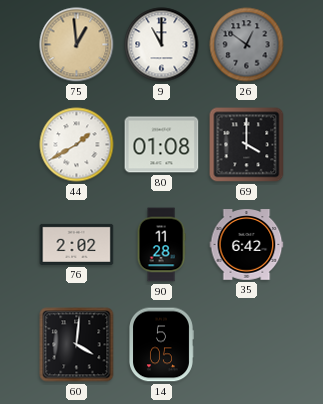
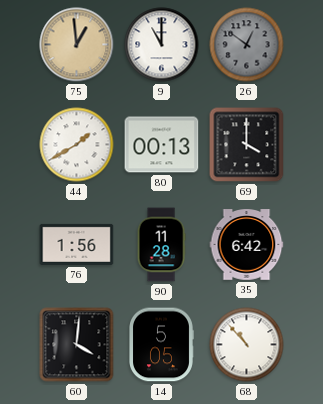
80: 01:08 -> 00:13
76: 2:02 -> 1:56
68: none -> 10:53
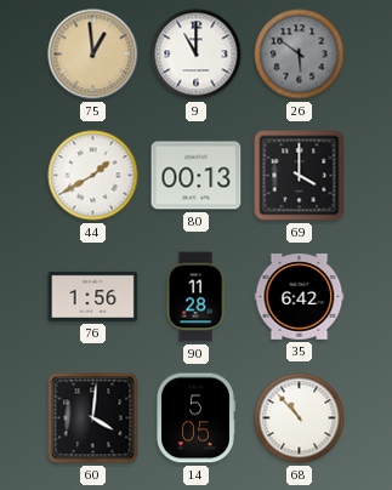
26: 12:51 -> 5:51
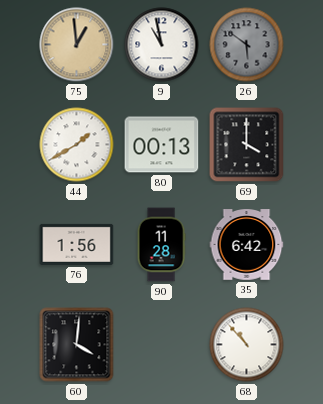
9: 11:00 -> 10:58
14: 5:05 -> none
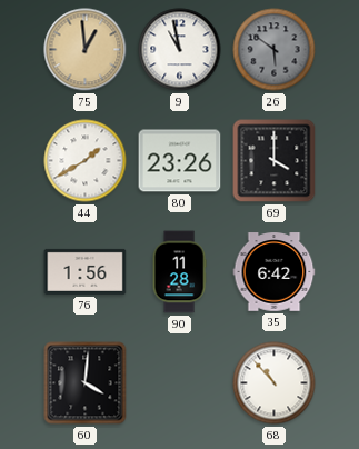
80: 00:13 -> 23:26
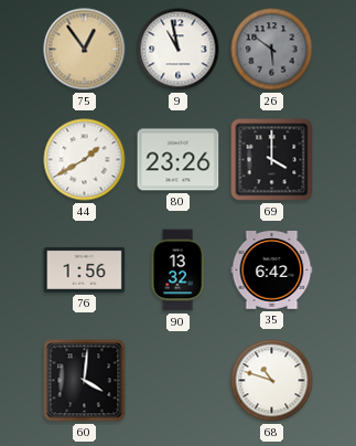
75: 12:59 -> 12:54
90: 11:28 -> 13:32
68: 10:53 -> 10:48
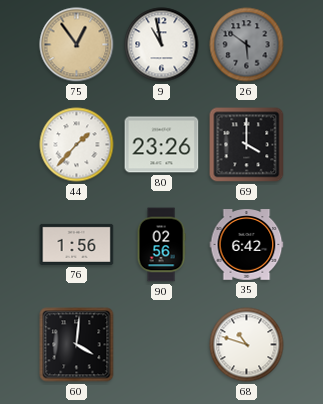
44: 1:40 -> 1:37
90: 13:32 -> 02:56
